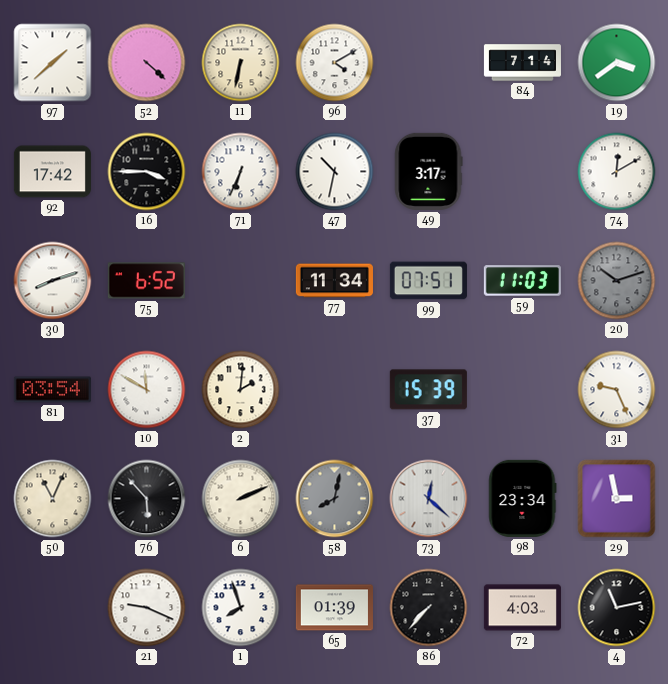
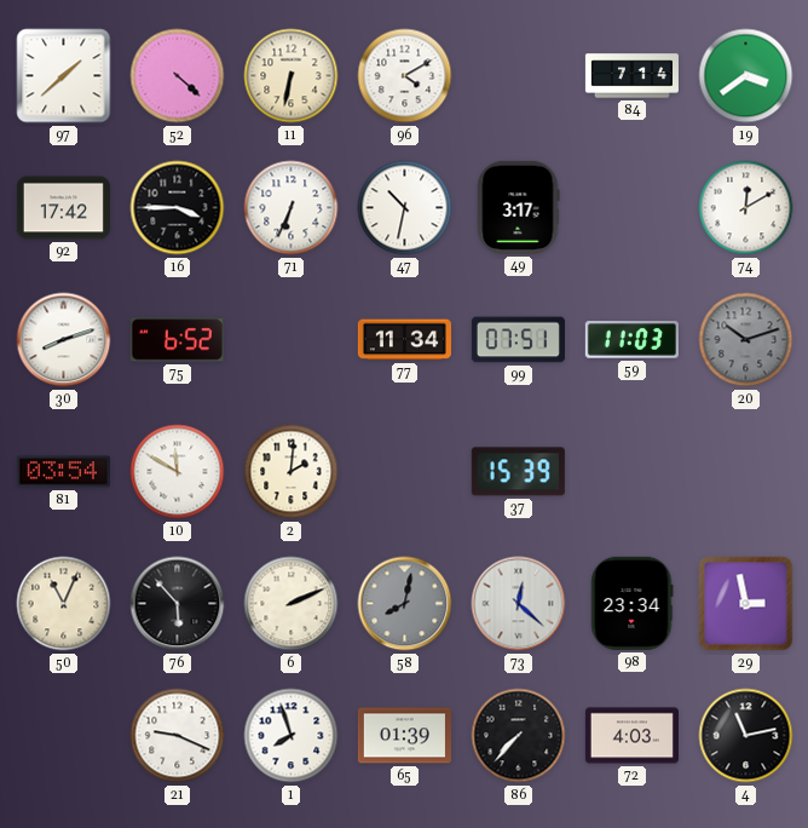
31: 9:26 -> none
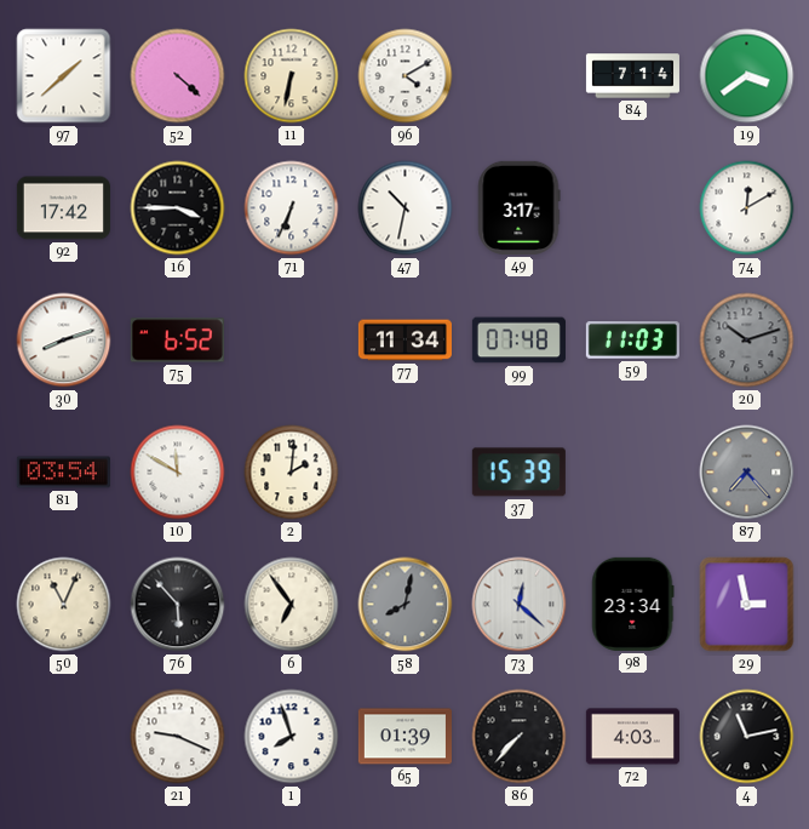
99: 07:51 -> 07:48
87: none -> 7:23
6: 2:11 -> 6:54
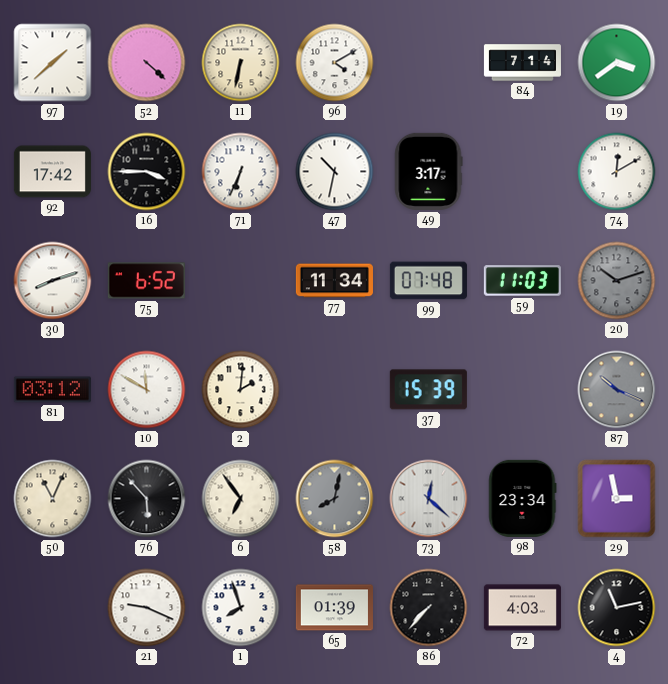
81: 03:54 -> 03:12
87: 7:23 -> 10:19
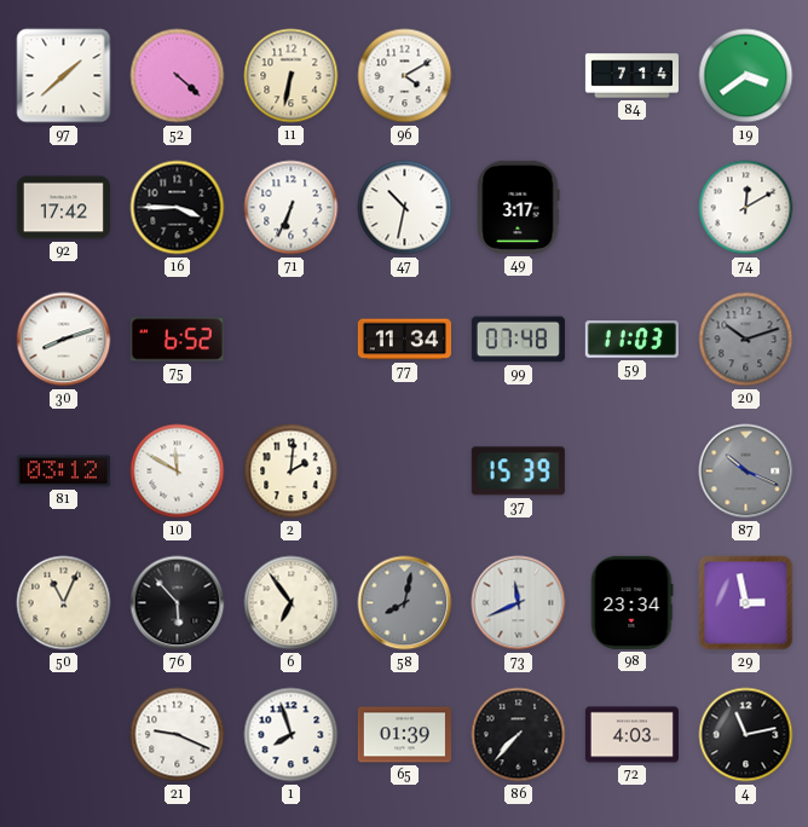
73: 12:22 -> 11:41
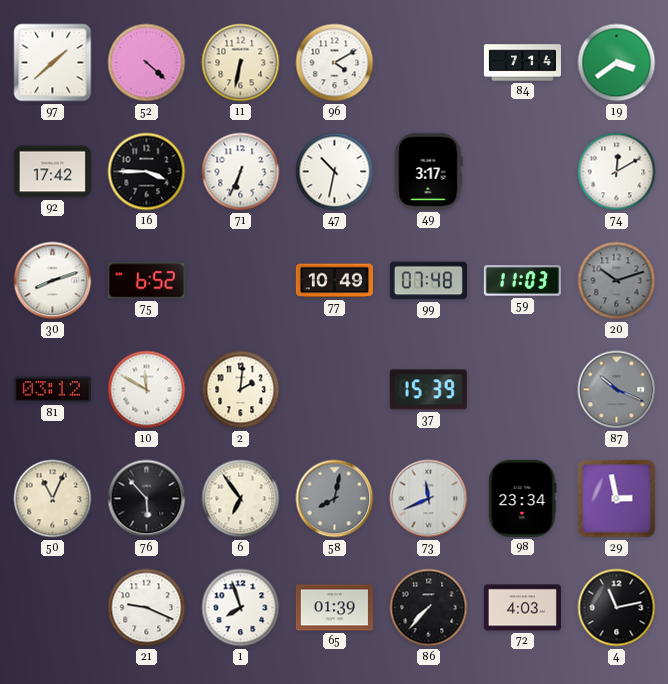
77: 11:34 -> 10:49
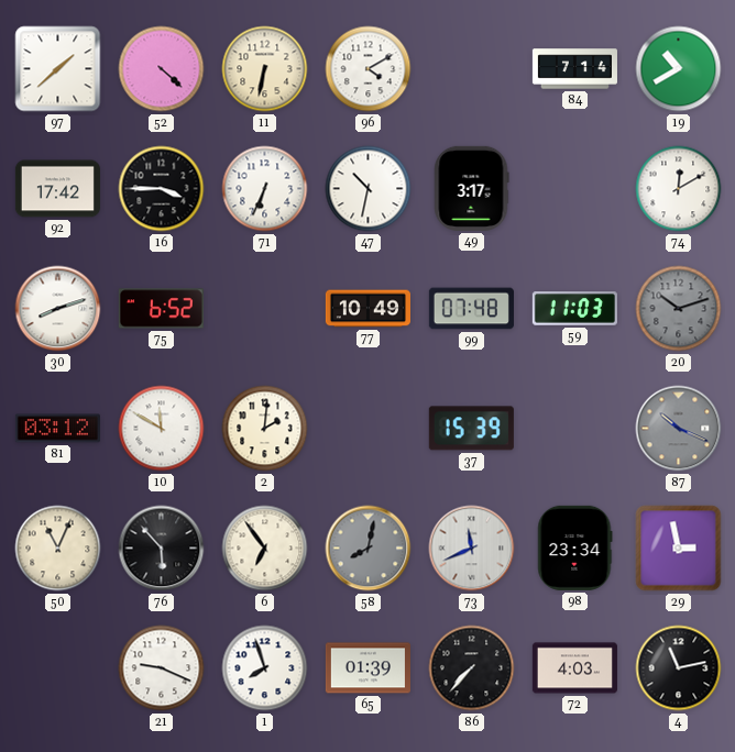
19: 3:39 -> 10:40
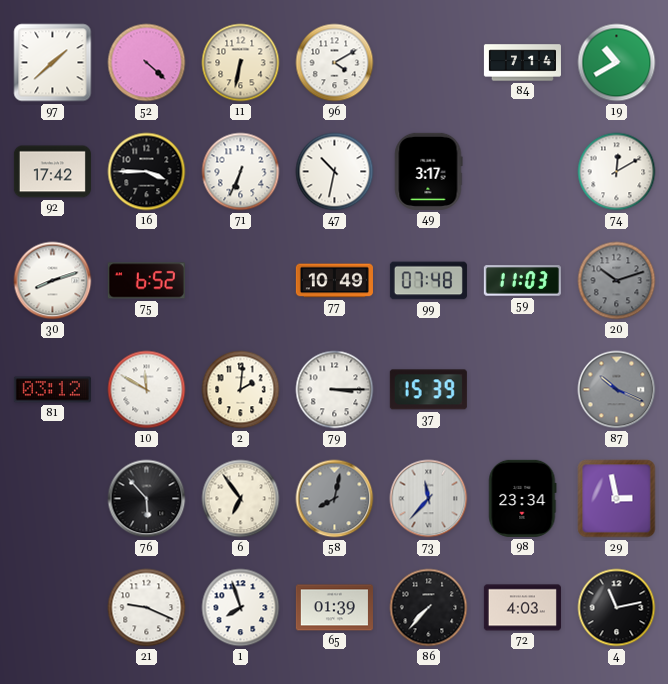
79: none -> 3:15
50: 11:04 -> none
73: 11:41 -> 11:37
